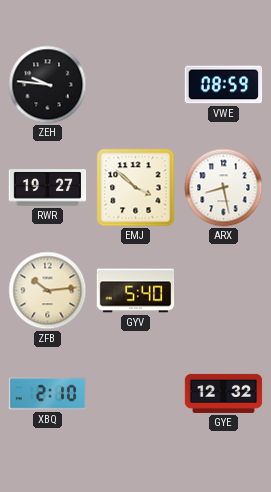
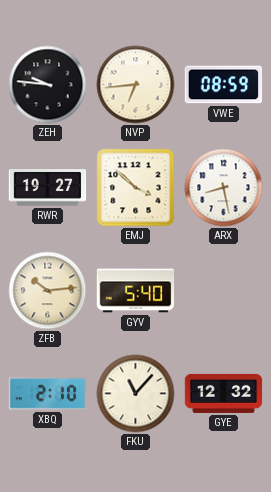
NVP: none -> 6:44
FKU: none -> 11:07
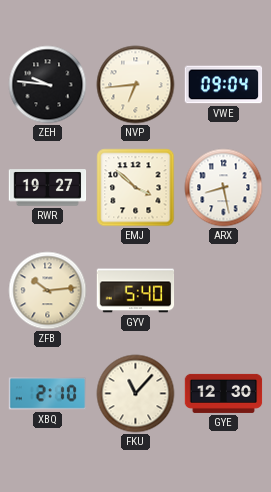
VWE: 08:59 -> 09:04
GYE: 12:32 -> 12:30
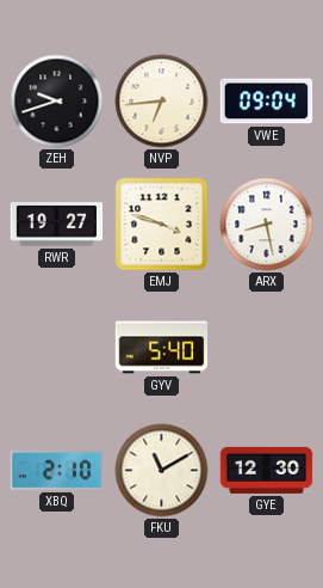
ZEH: 9:46 -> 9:42
EMJ: 3:52 -> 3:48
ZFB: 10:14 -> none
FKU: 11:07 -> 11:10
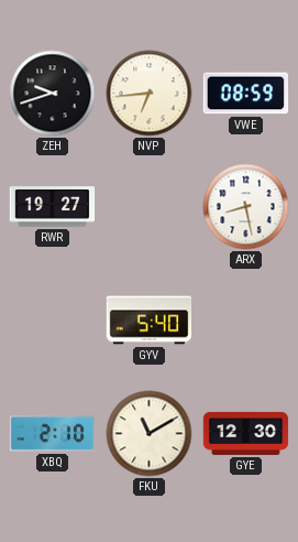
VWE: 09:04 -> 08:59
EMJ: 3:48 -> none
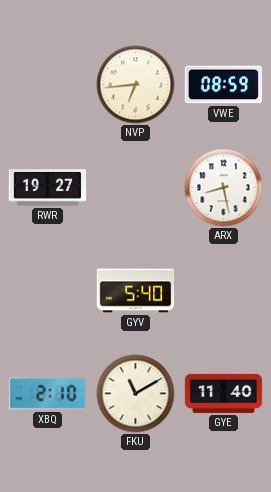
ZEH: 9:42 -> none
GYE: 12:30 -> 11:40
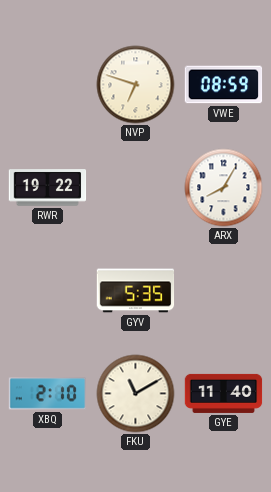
NVP: 6:44 -> 6:48
RWR: 19:27 -> 19:22
ARX: 8:28 -> 8:05
GYV: 5:40 -> 5:35
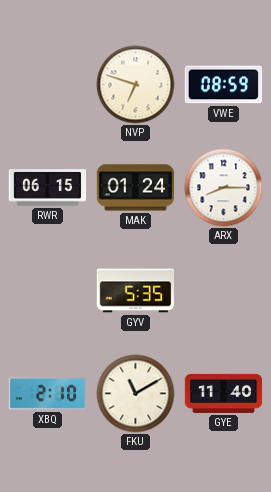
RWR: 19:22 -> 06:15
MAK: none -> 01:24
ARX: 8:05 -> 8:15
